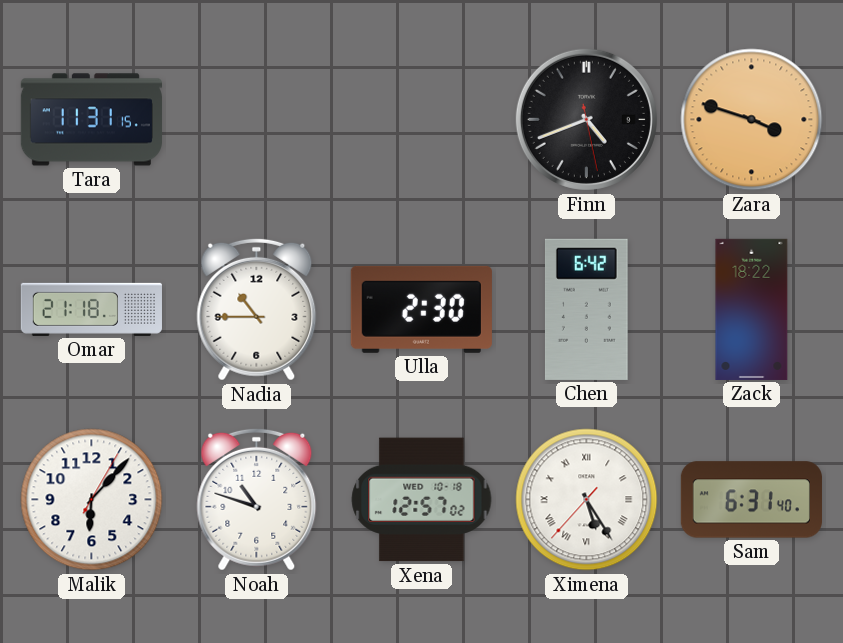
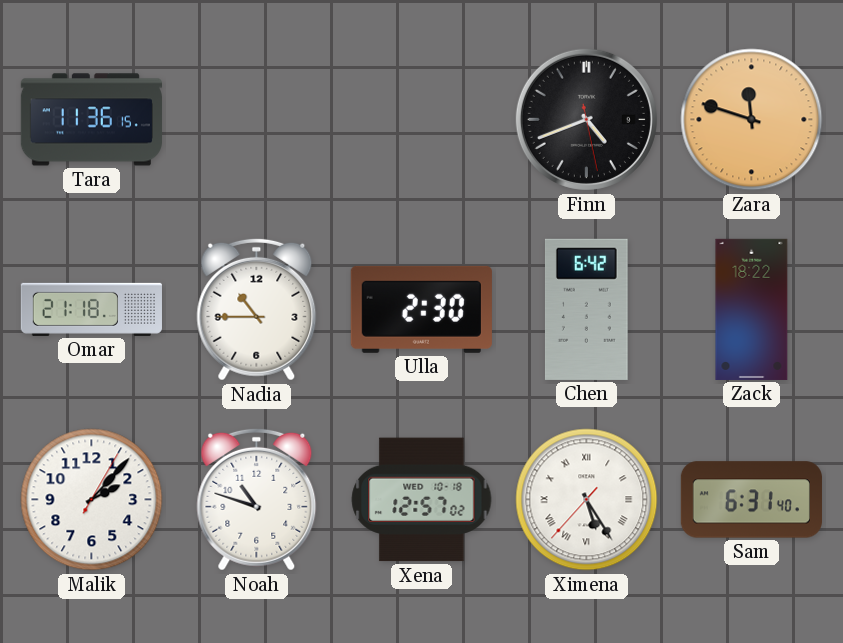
Tara: 11:31 -> 11:36
Zara: 3:48 -> 11:48
Malik: 6:07 -> 2:07
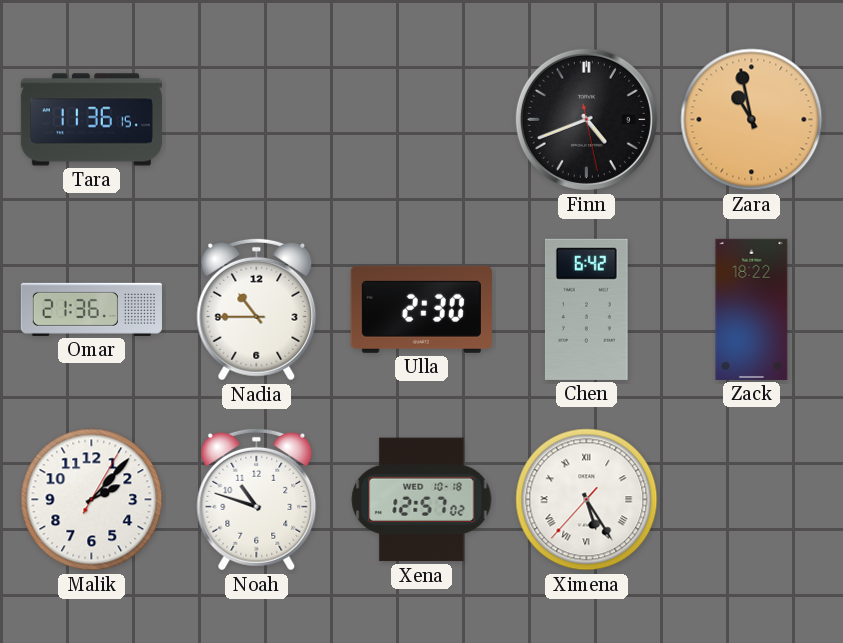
Zara: 11:48 -> 10:58
Omar: 21:18 -> 21:36
Sam: 6:31 -> none
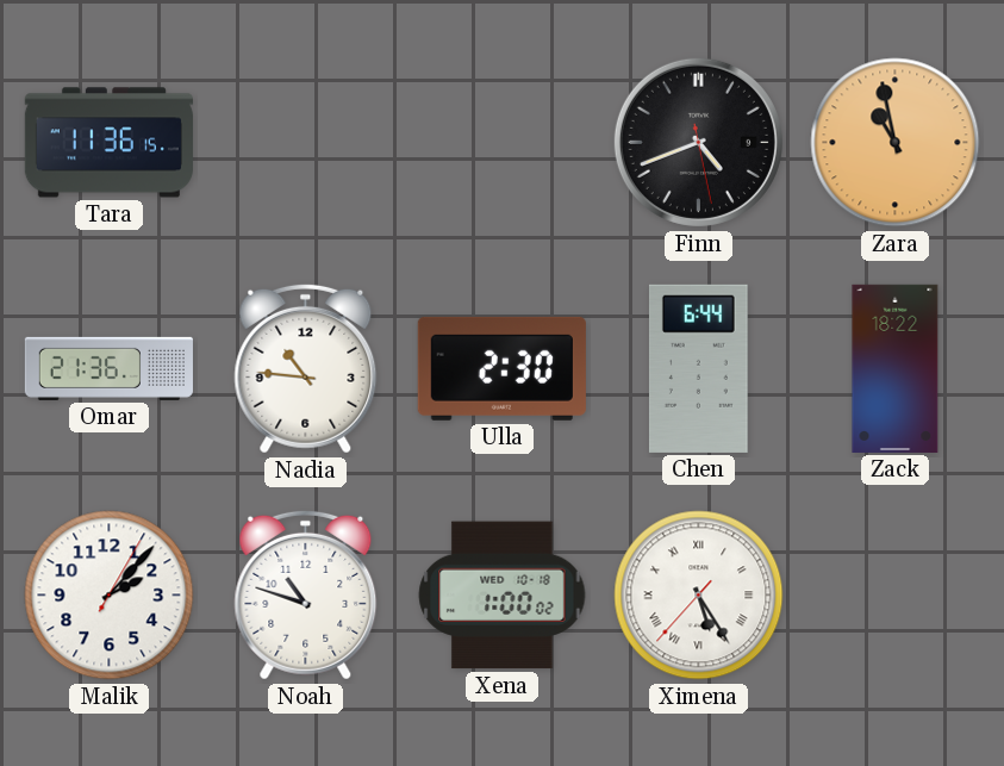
Nadia: 10:45 -> 10:46
Chen: 6:42 -> 6:44
Xena: 12:57 -> 1:00
